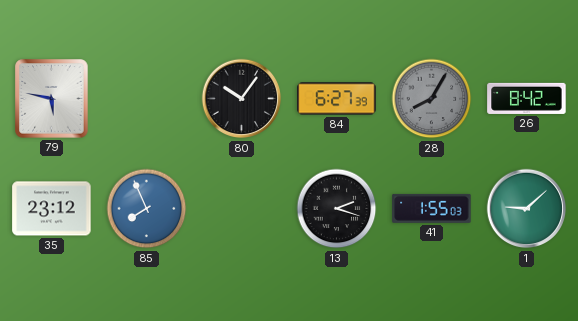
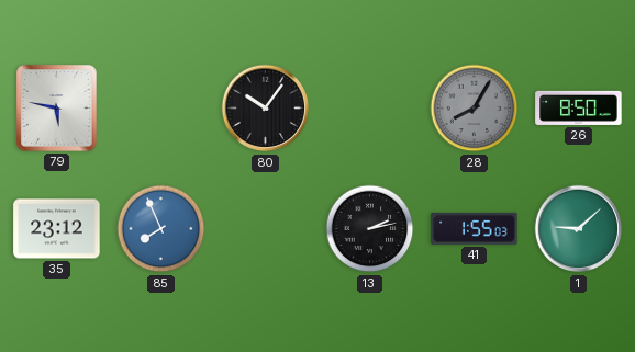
84: 6:27 -> none
26: 8:42 -> 8:50
13: 2:18 -> 2:13
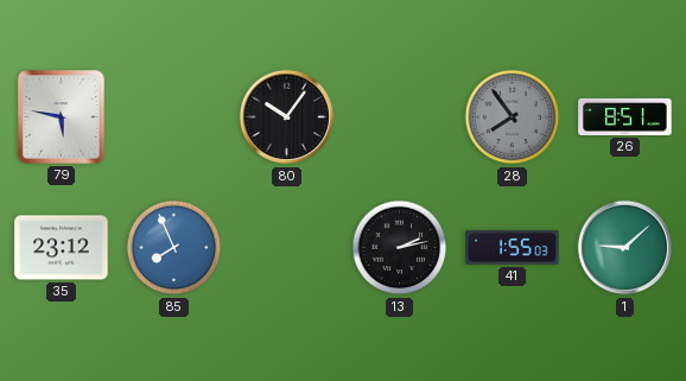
28: 8:05 -> 7:54
26: 8:50 -> 8:51
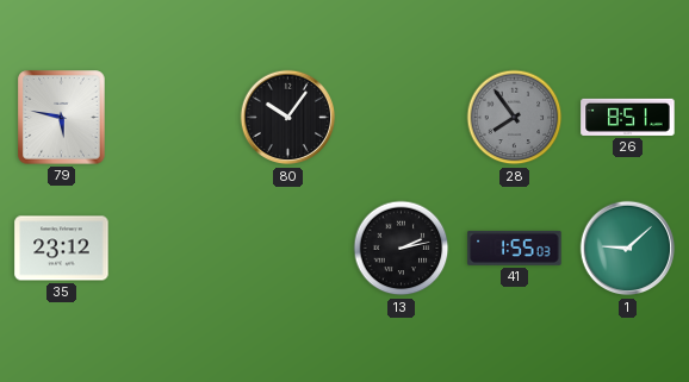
85: 7:56 -> none
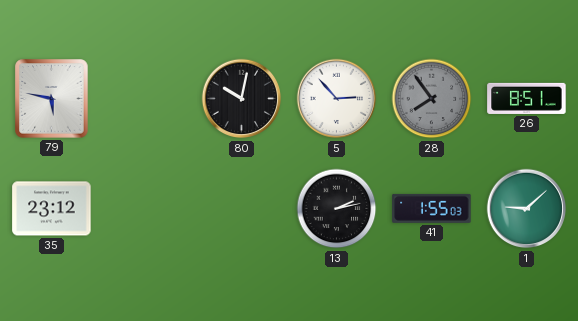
80: 10:06 -> 10:02
5: none -> 2:53
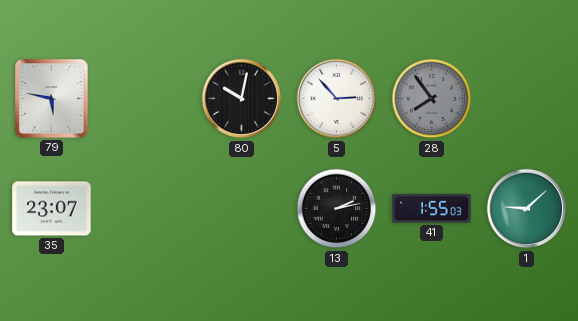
26: 8:51 -> none
35: 23:12 -> 23:07
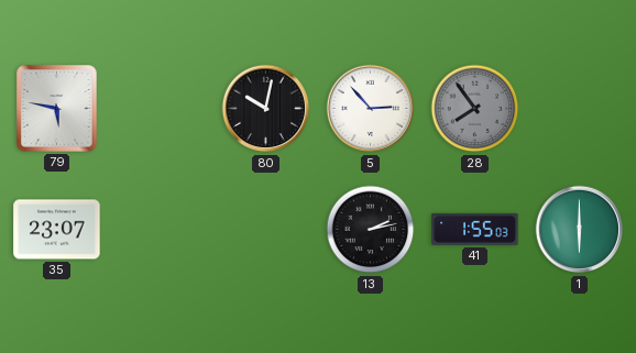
1: 9:08 -> 6:00
